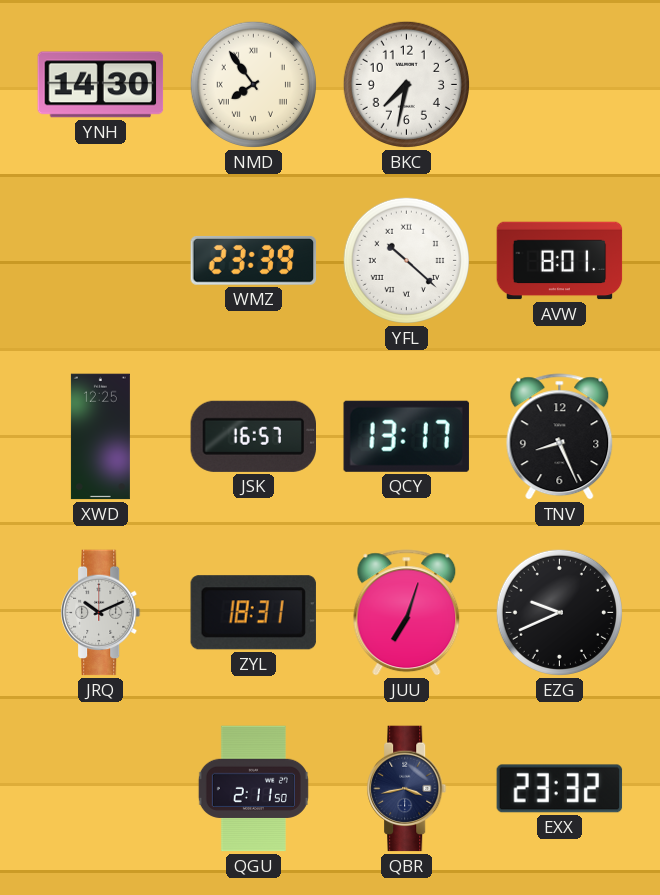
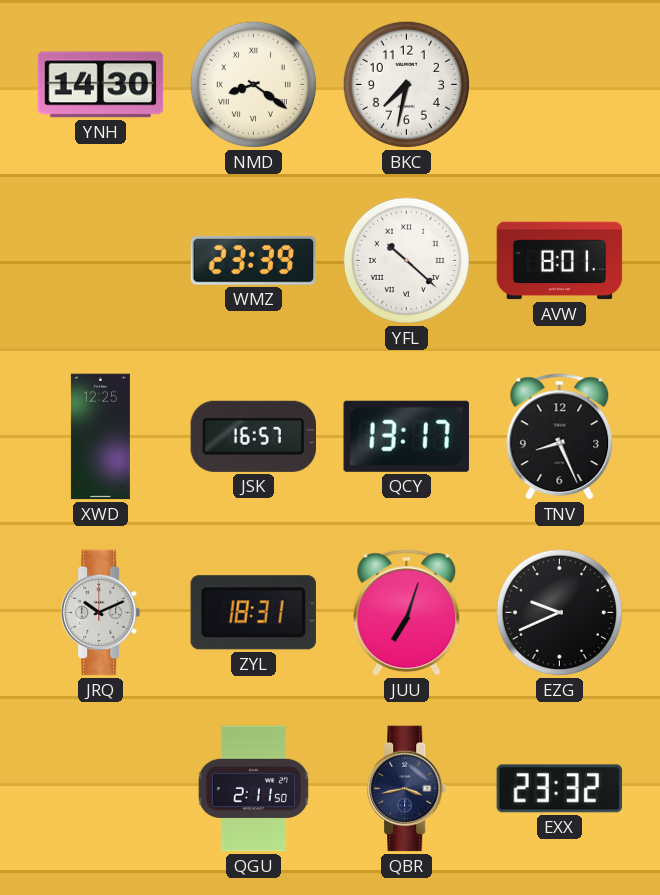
NMD: 7:54 -> 8:21
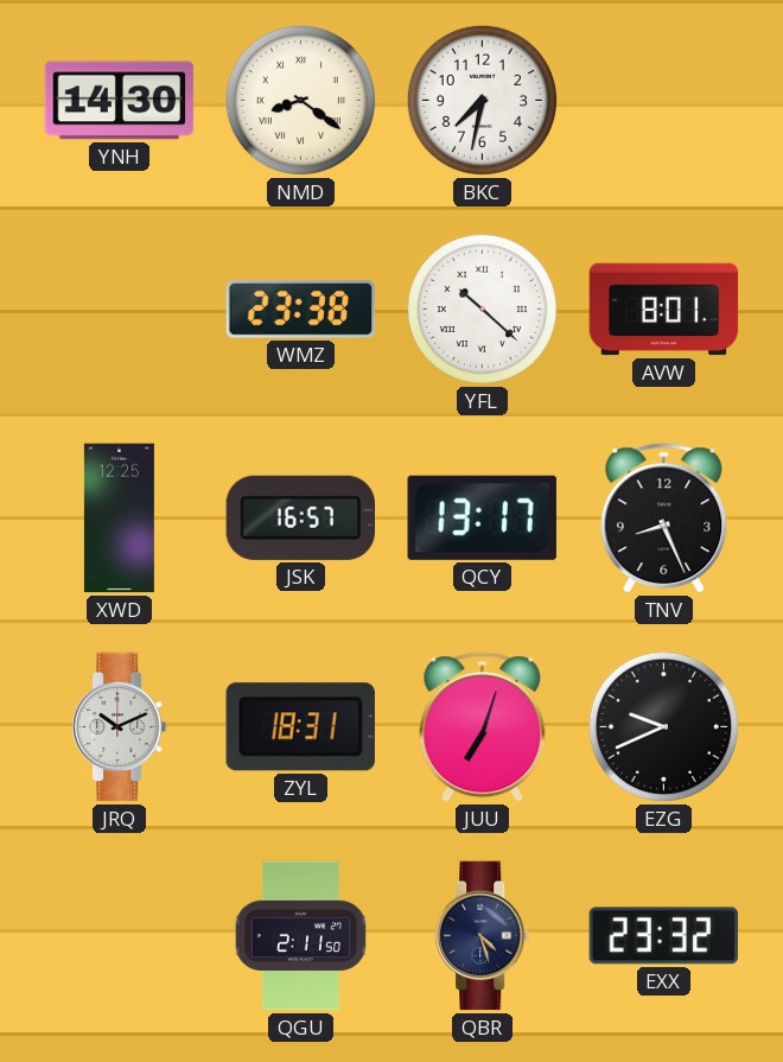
WMZ: 23:39 -> 23:38
QBR: 3:43 -> 4:27
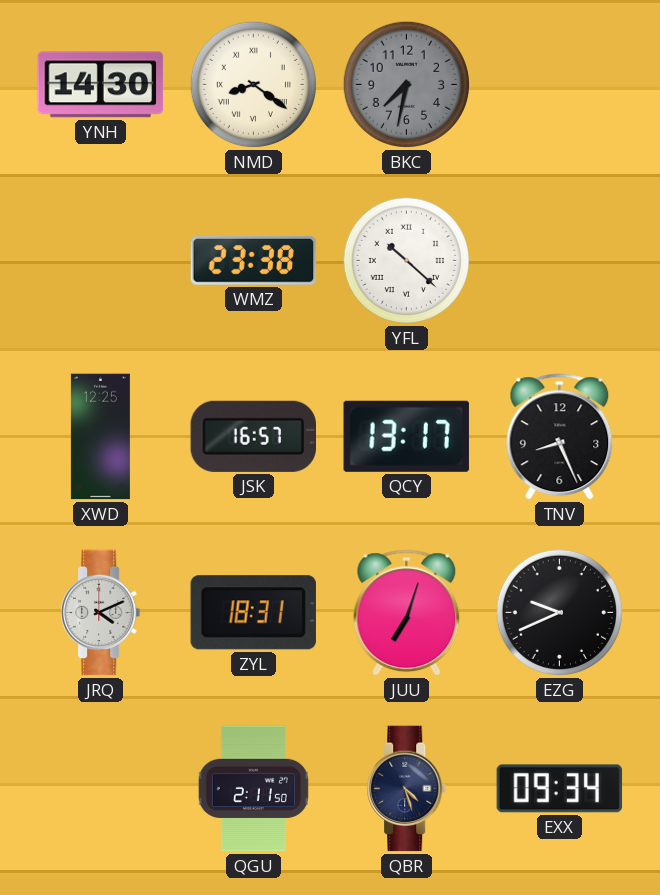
BKC dial: white -> grey
AVW: 8:01 -> none
JRQ: 10:11 -> 4:11
EXX: 23:32 -> 09:34
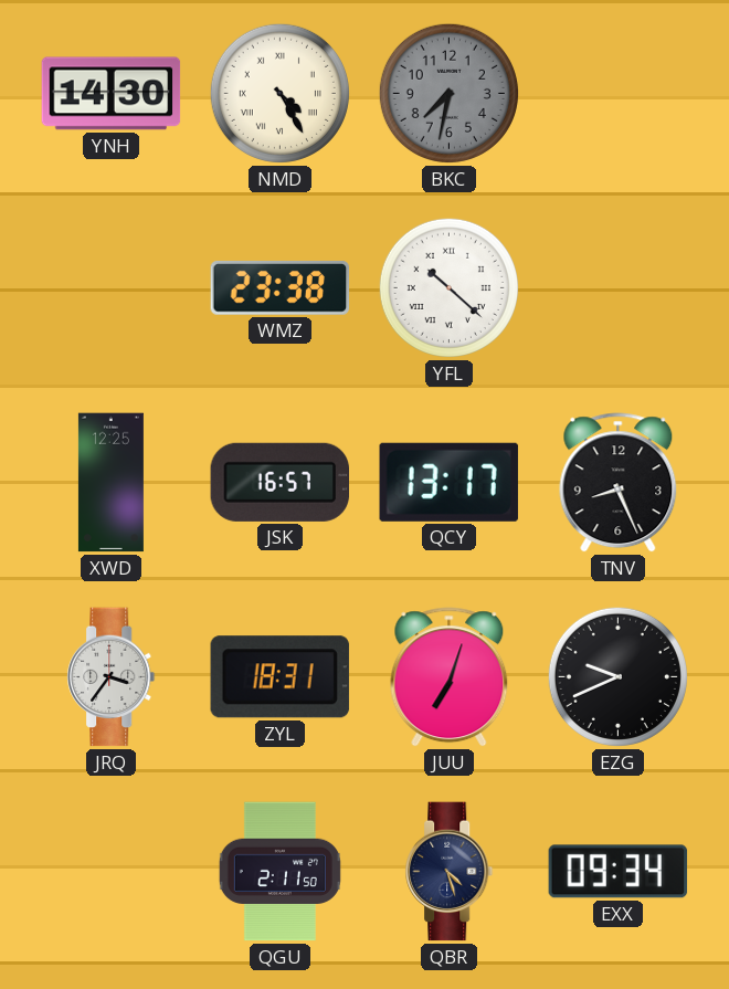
NMD: 8:21 -> 4:25
JRQ: 4:11 -> 3:36
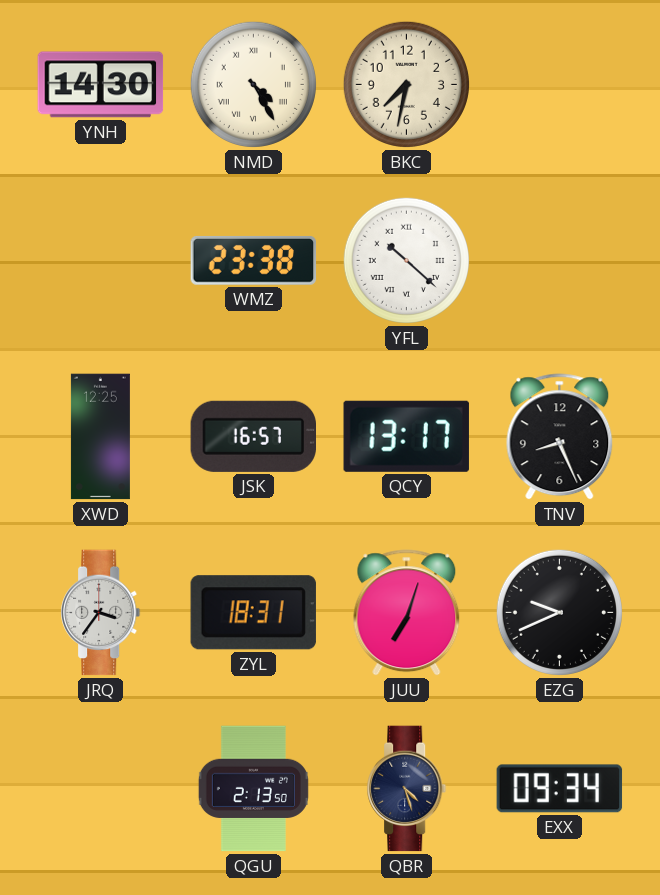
BKC dial: grey -> cream
QGU: 2:11 -> 2:13
